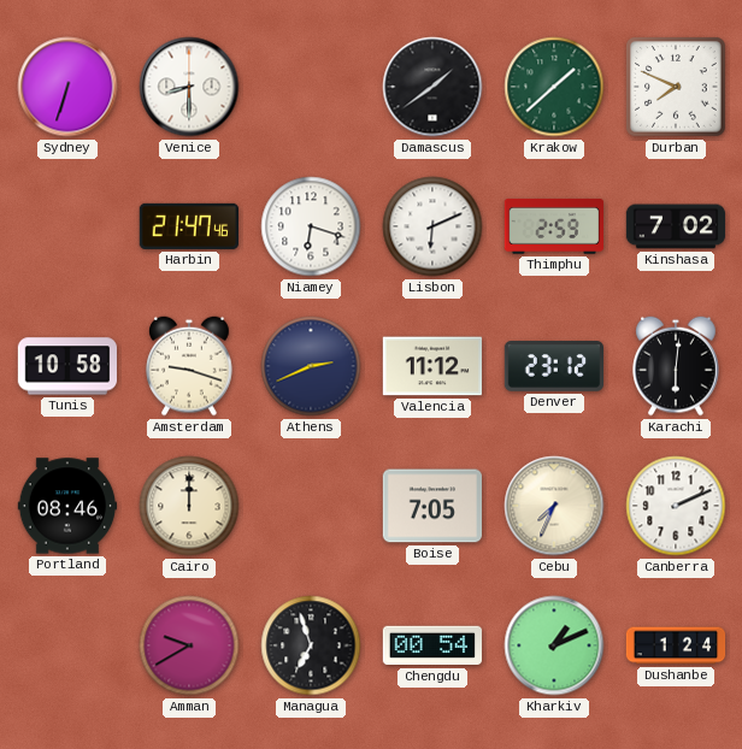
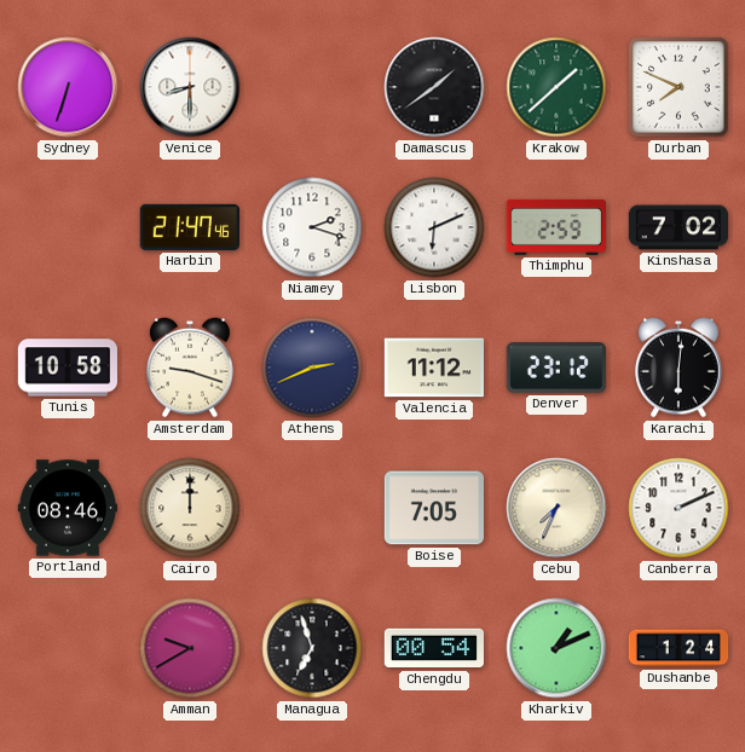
Niamey: 6:18 -> 2:18
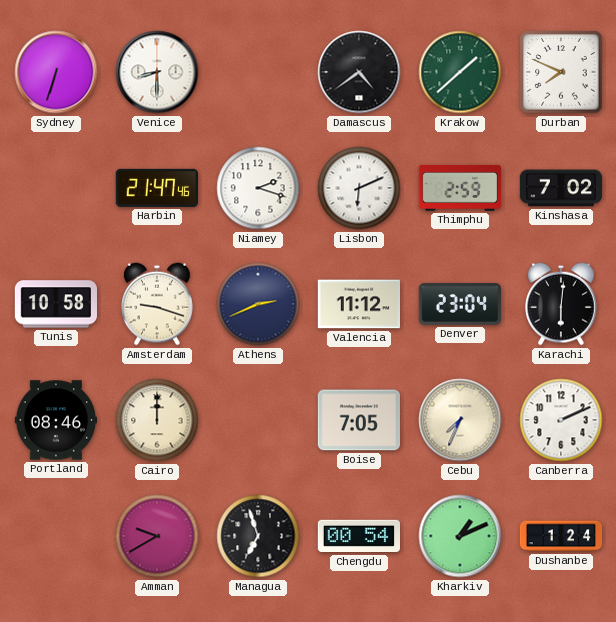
Damascus: 1:39 -> 4:39
Denver: 23:12 -> 23:04
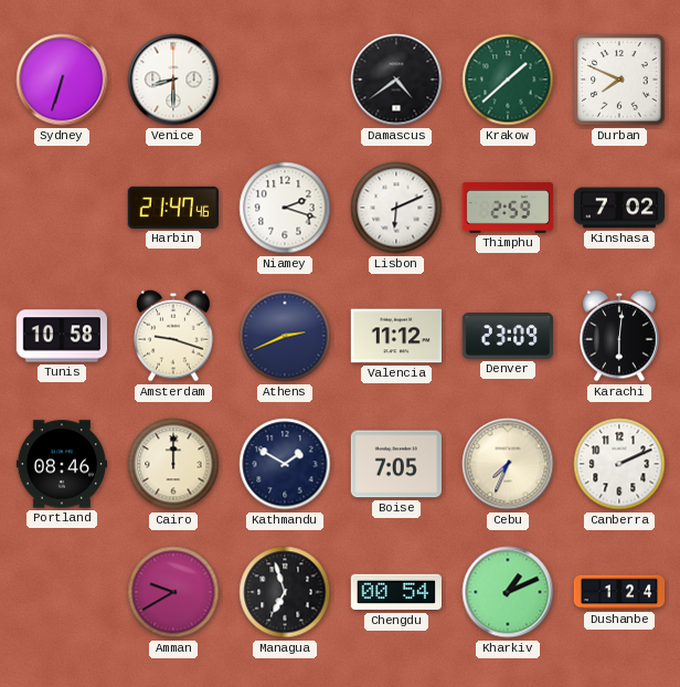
Denver: 23:04 -> 23:09
Kathmandu: none -> 1:50
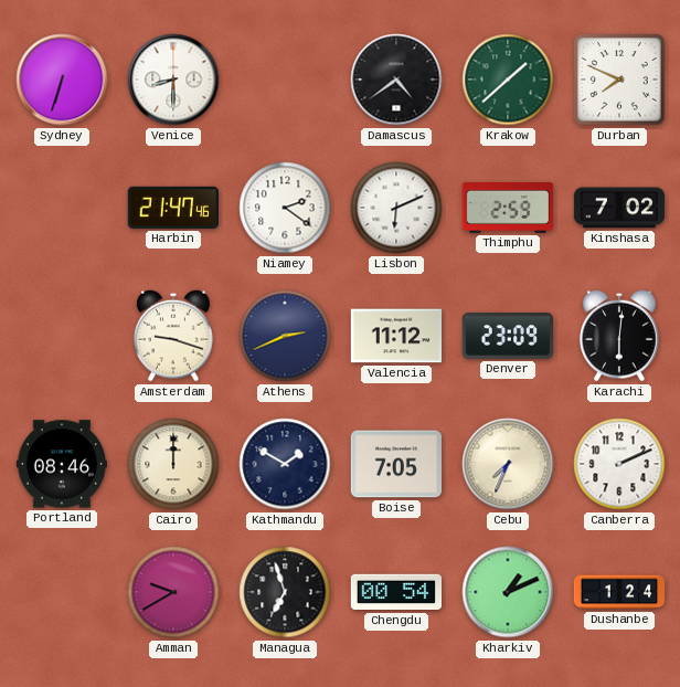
Niamey: 2:18 -> 2:21
Tunis: 10:58 -> none
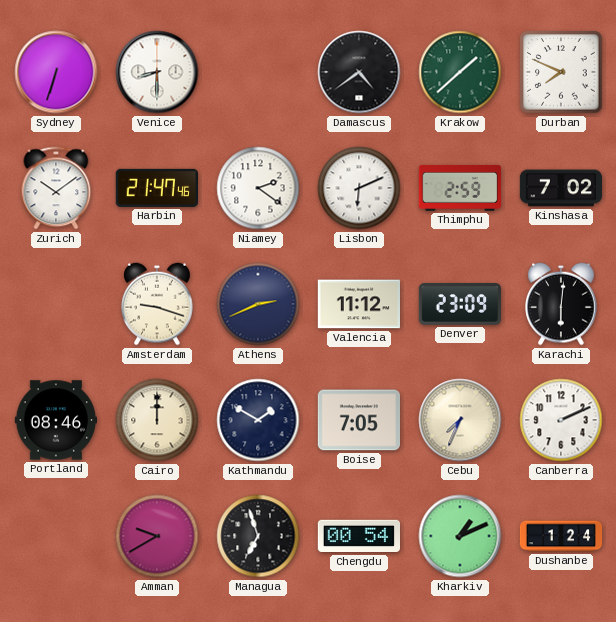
Zurich: none -> 10:09
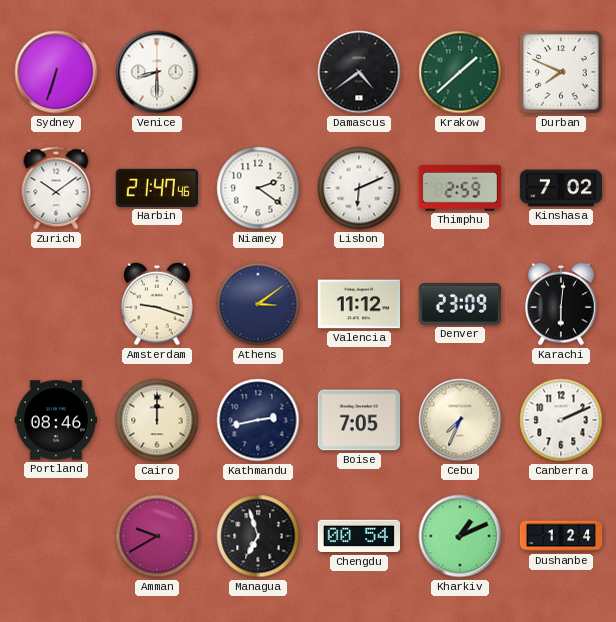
Athens: 2:41 -> 3:09
Kathmandu: 1:50 -> 2:43
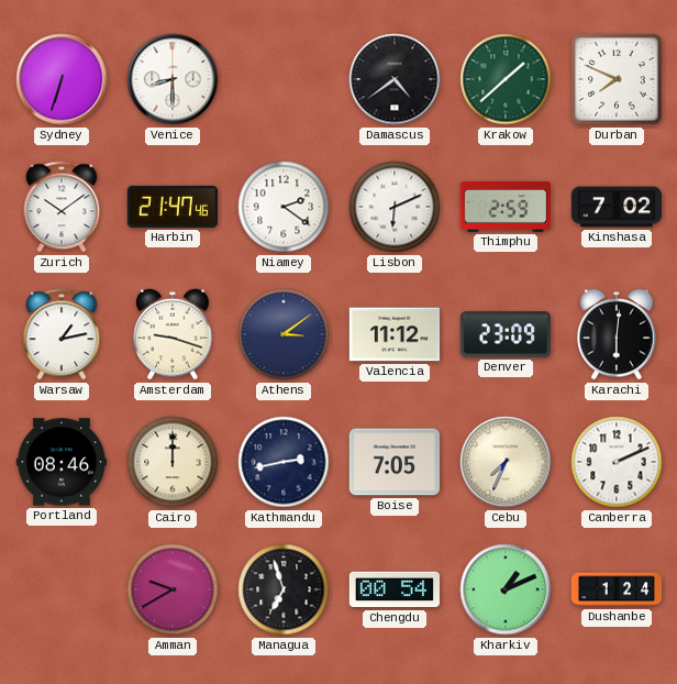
Warsaw: none -> 1:13
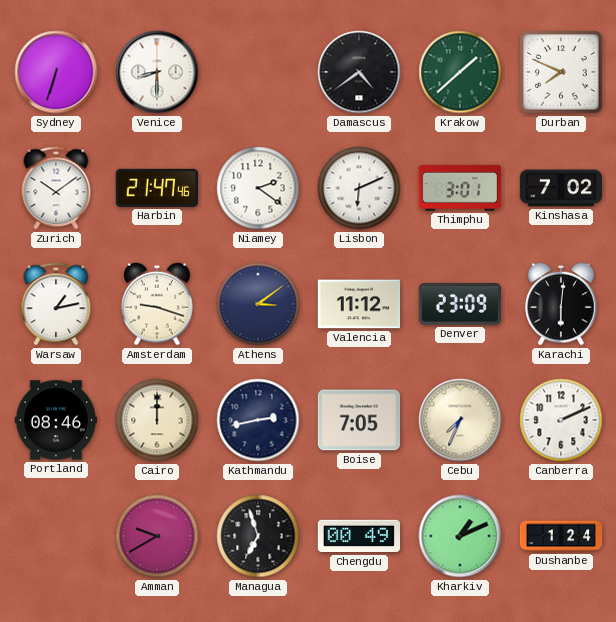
Thimphu: 2:59 -> 3:01
Chengdu: 00:54 -> 00:49
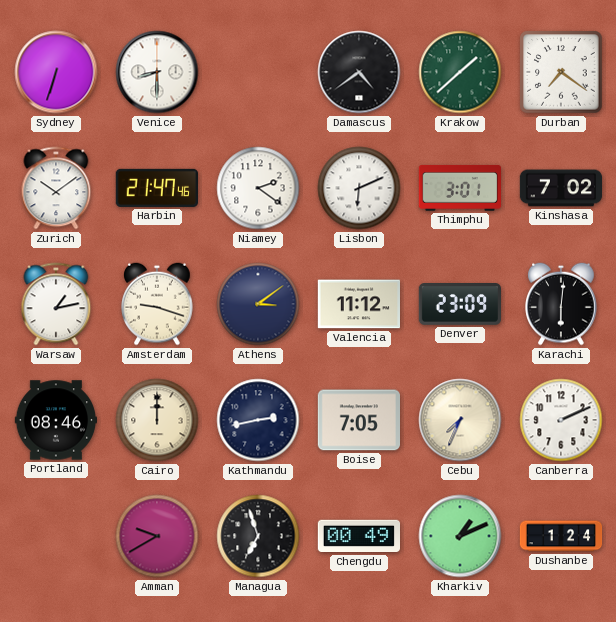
Durban: 7:49 -> 7:21
